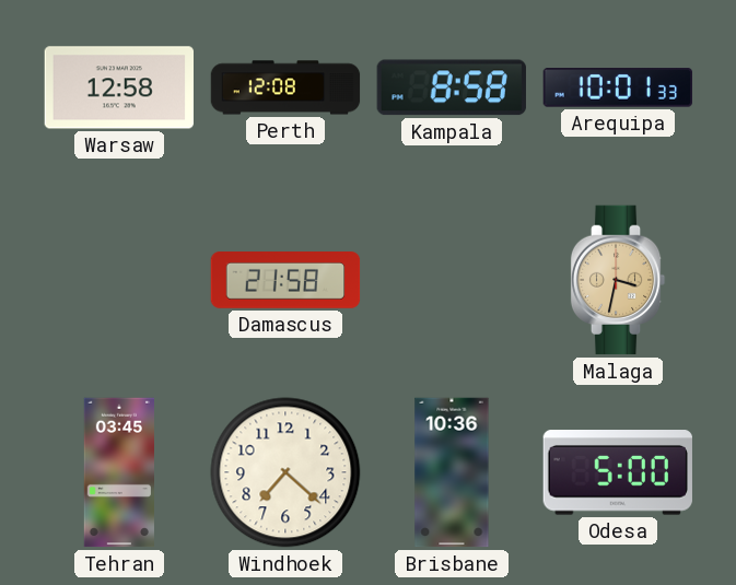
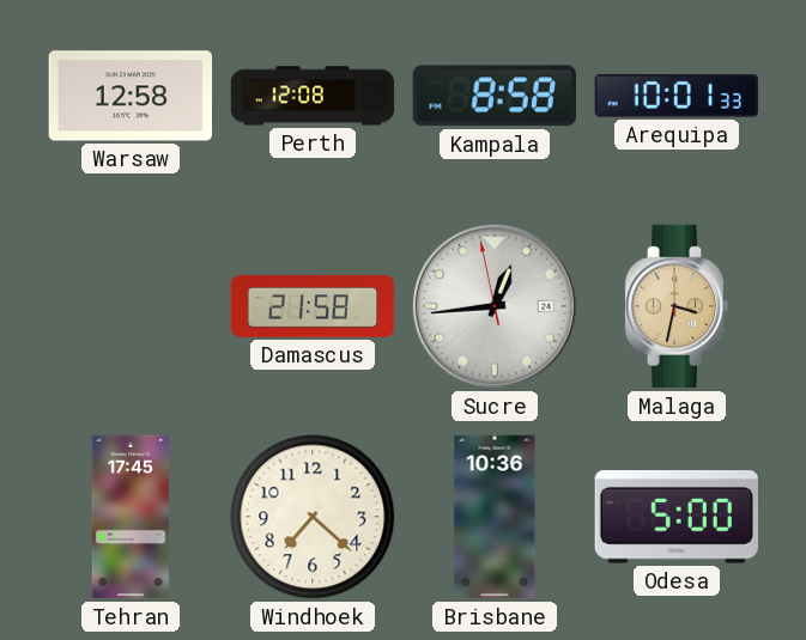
Sucre: none -> 12:43
Tehran: 03:45 -> 17:45
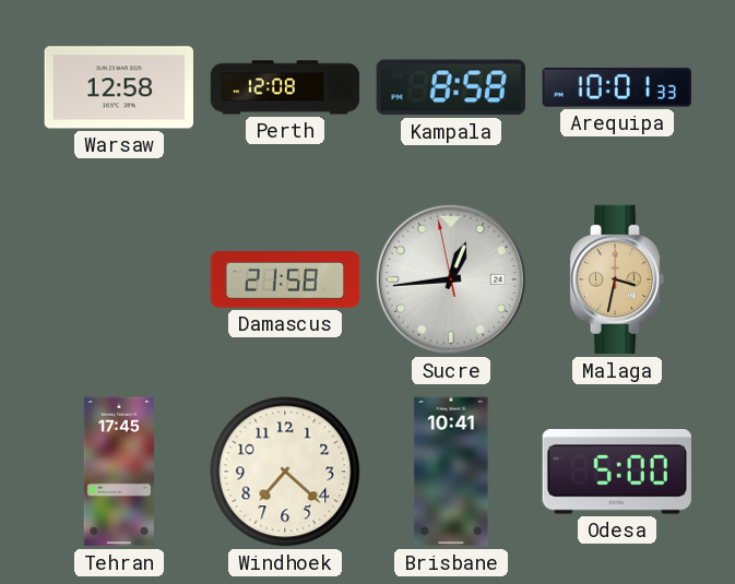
Brisbane: 10:36 -> 10:41
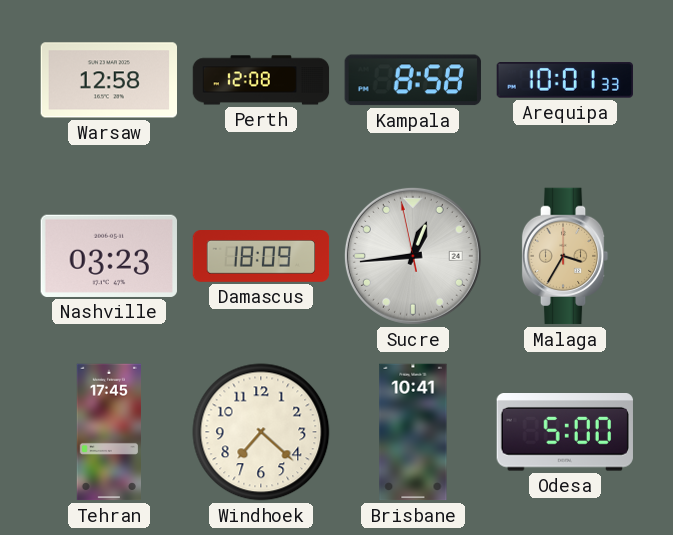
Nashville: none -> 03:23
Damascus: 21:58 -> 18:09
Malaga: 3:32 -> 3:35
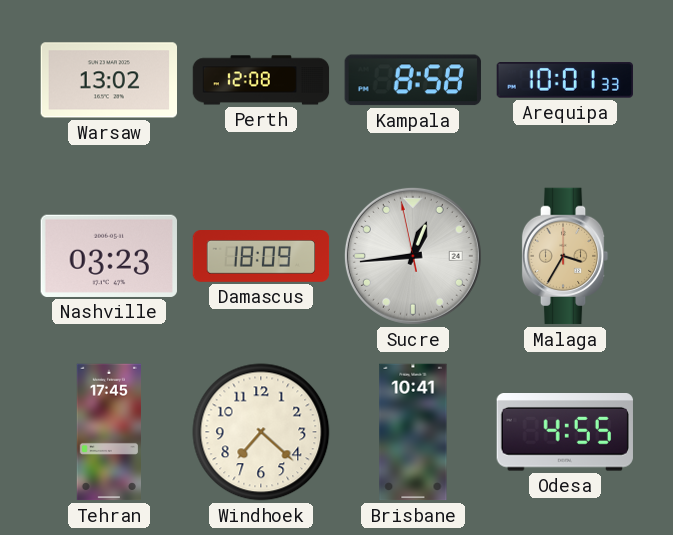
Warsaw: 12:58 -> 13:02
Odesa: 5:00 -> 4:55
